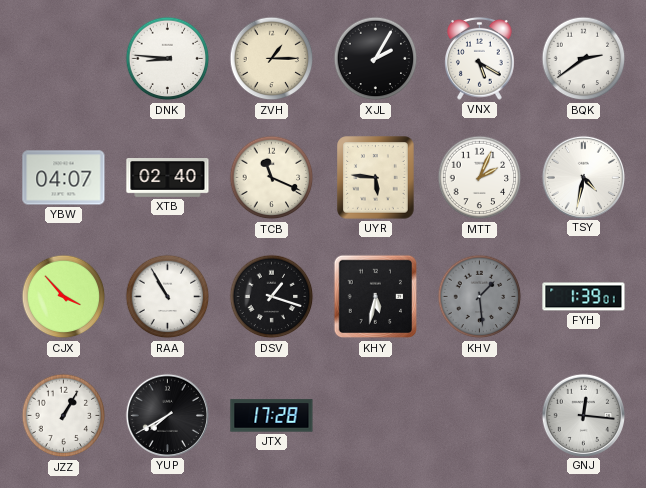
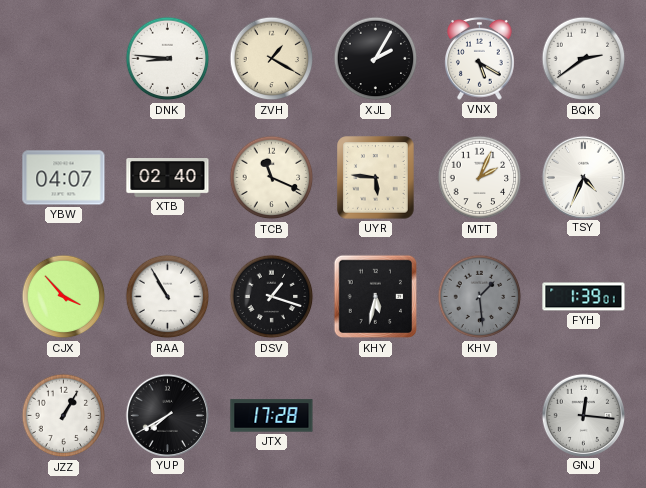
ZVH: 1:15 -> 1:20
TSY: 4:32 -> 4:34
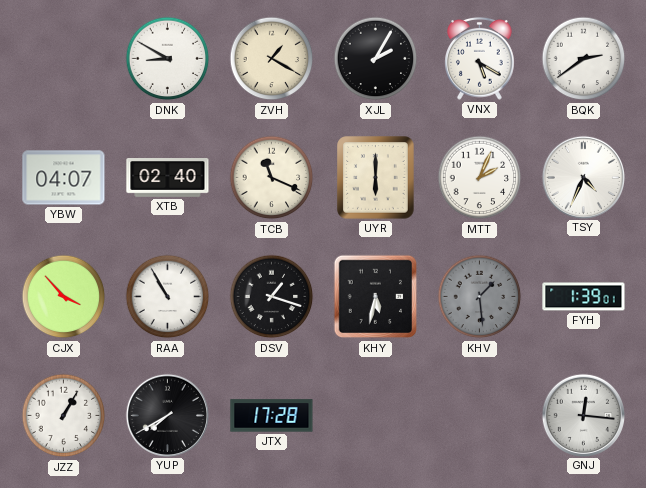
DNK: 8:46 -> 8:50
UYR: 5:46 -> 6:00
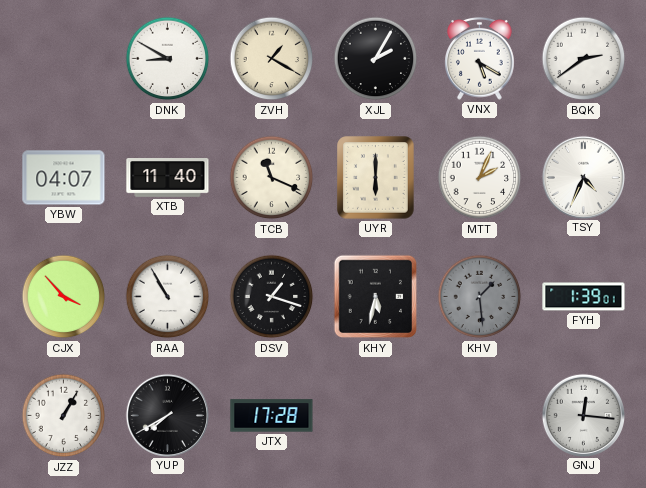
XTB: 02:40 -> 11:40
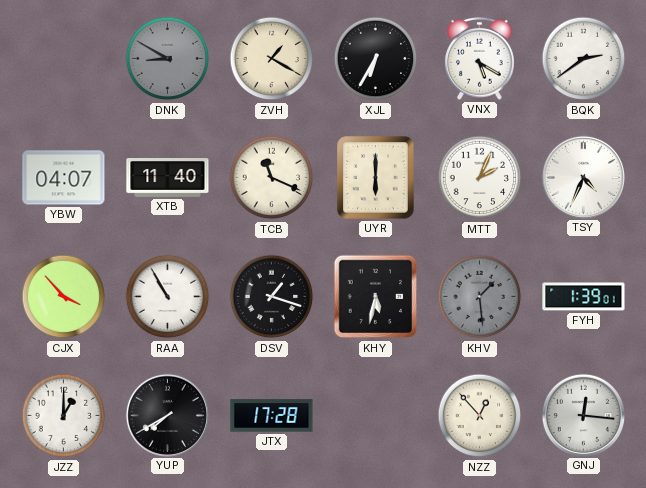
DNK dial: white -> grey
XJL: 2:05 -> 6:35
JZZ: 1:05 -> 1:00
NZZ: none -> 12:53
